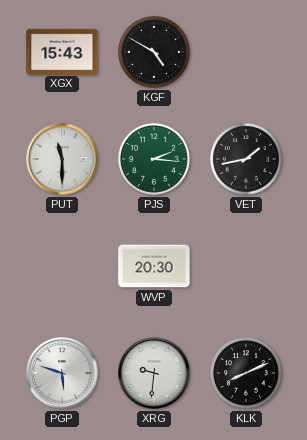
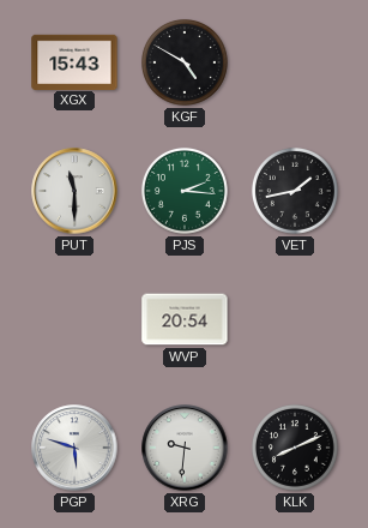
WVP: 20:30 -> 20:54
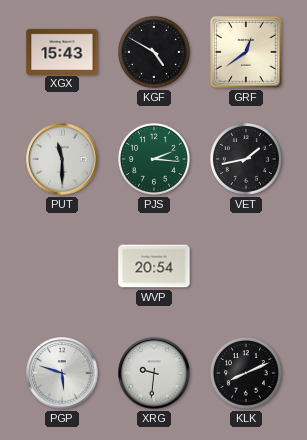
GRF: none -> 12:39
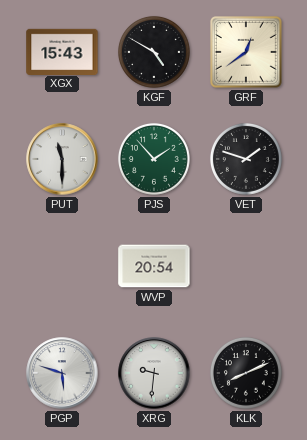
PJS: 2:16 -> 1:53
VET: 1:43 -> 1:48
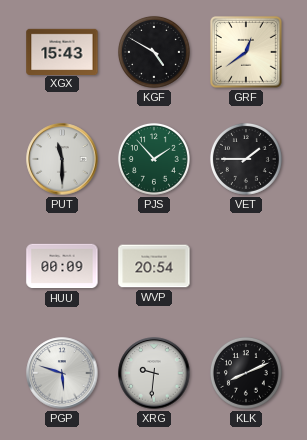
VET: 1:48 -> 1:45
HUU: none -> 00:09
